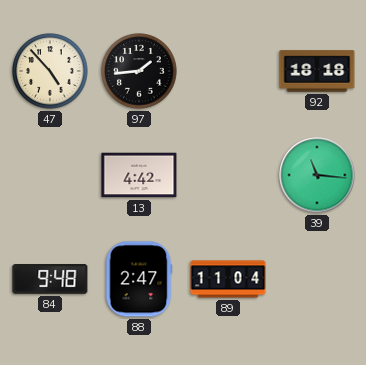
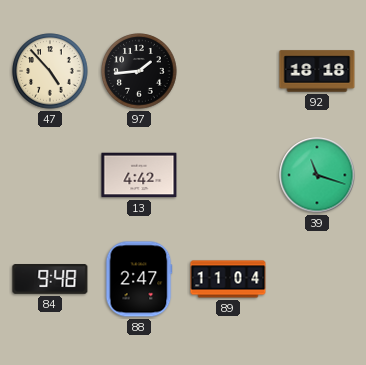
39: 11:16 -> 11:18
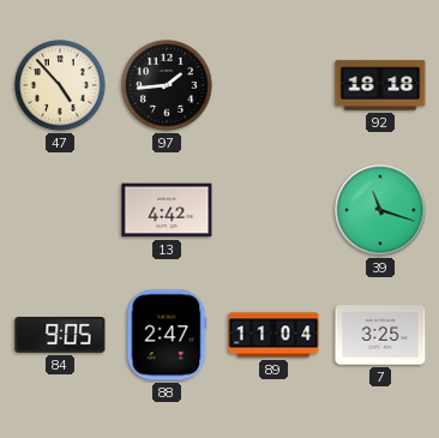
84: 9:48 -> 9:05
7: none -> 3:25
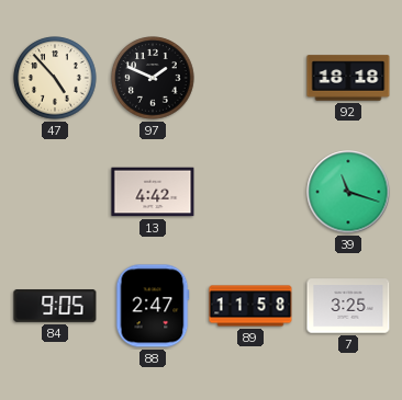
97: 1:44 -> 1:49
89: 11:04 -> 11:58
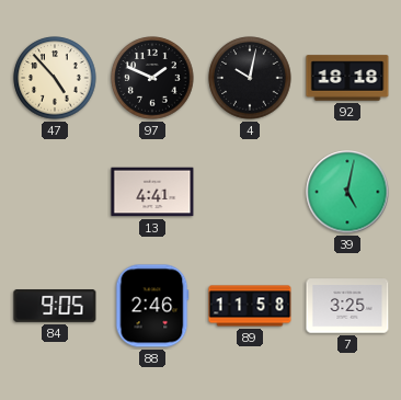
4: none -> 10:02
13: 4:42 -> 4:41
39: 11:18 -> 5:02
88: 2:47 -> 2:46
